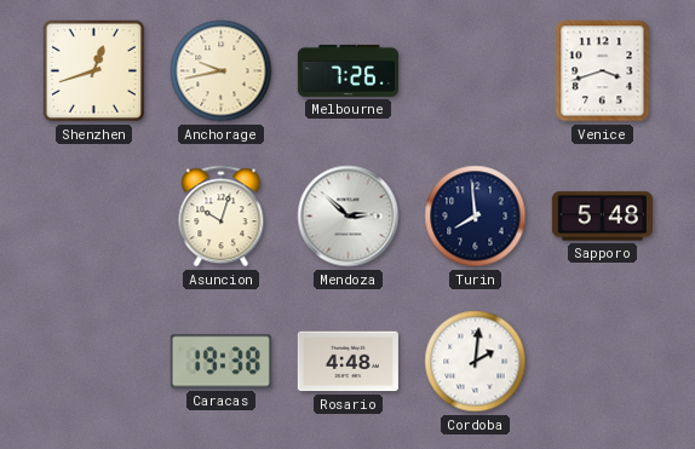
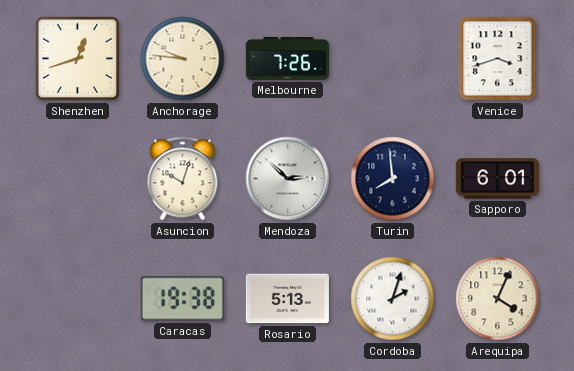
Anchorage: 9:43 -> 9:46
Sapporo: 5:48 -> 6:01
Rosario: 4:48 -> 5:13
Cordoba: 2:01 -> 2:03
Arequipa: none -> 4:04
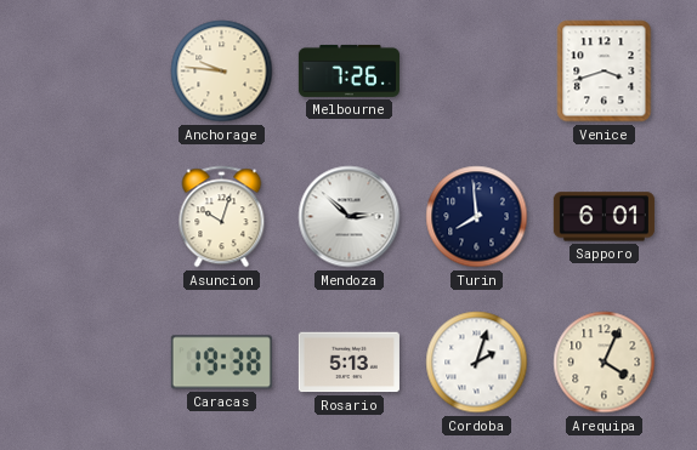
Shenzhen: 12:42 -> none
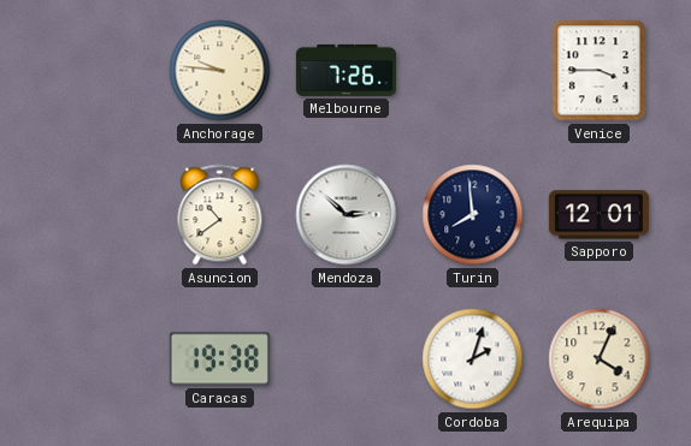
Venice: 3:42 -> 3:45
Asuncion: 10:03 -> 10:39
Sapporo: 6:01 -> 12:01
Rosario: 5:13 -> none
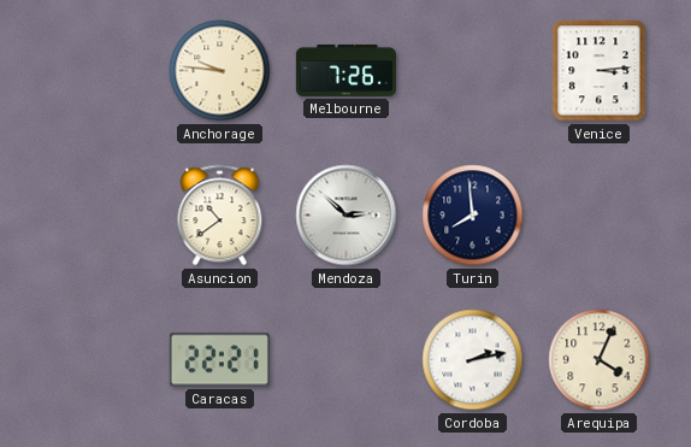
Venice: 3:45 -> 3:14
Sapporo: 12:01 -> none
Caracas: 19:38 -> 22:21
Cordoba: 2:03 -> 2:13
